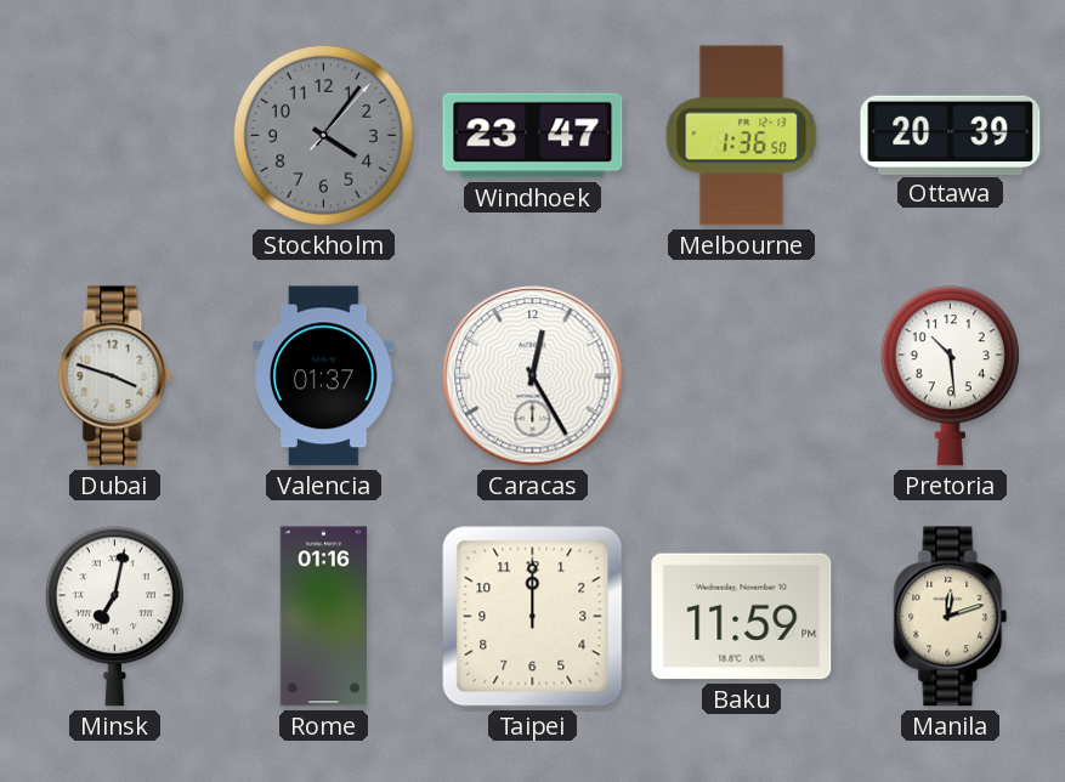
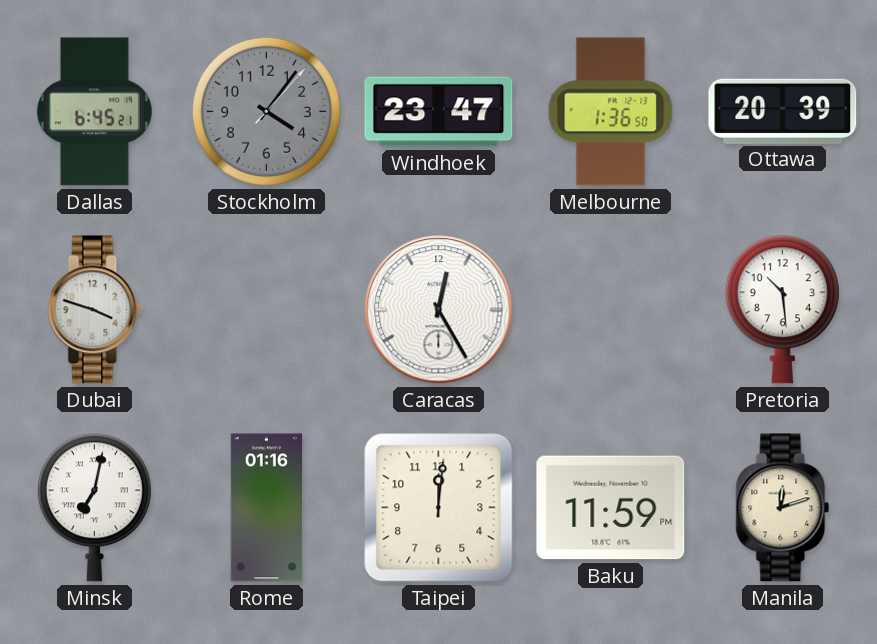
Dallas: none -> 6:45
Valencia: 01:37 -> none
Taipei: 12:00 -> 12:01
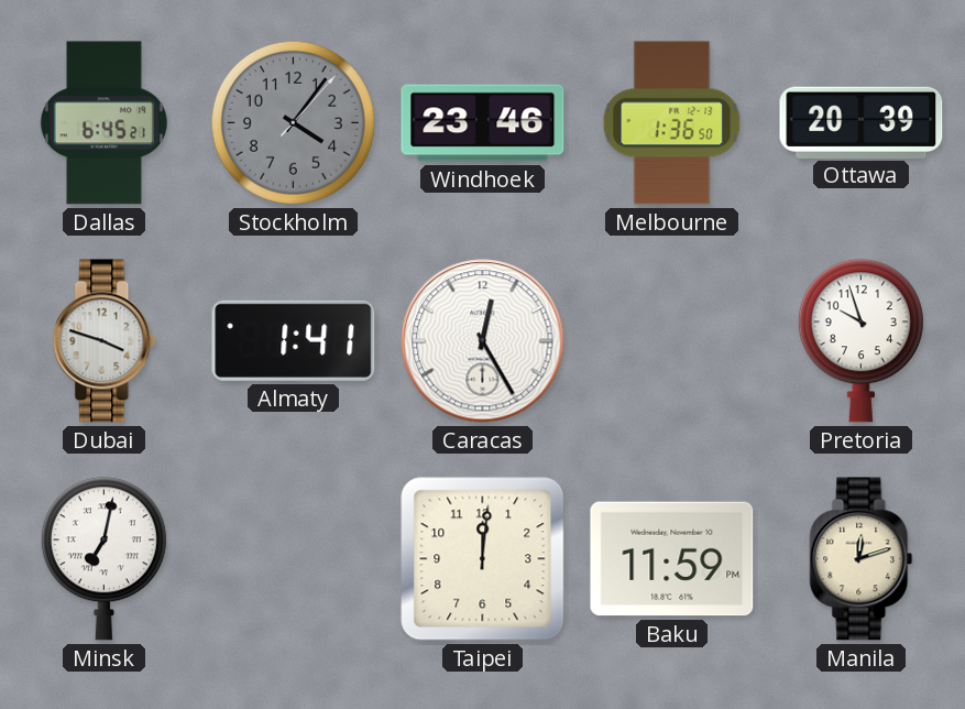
Windhoek: 23:47 -> 23:46
Almaty: none -> 1:41
Pretoria: 10:29 -> 9:57
Rome: 01:16 -> none
